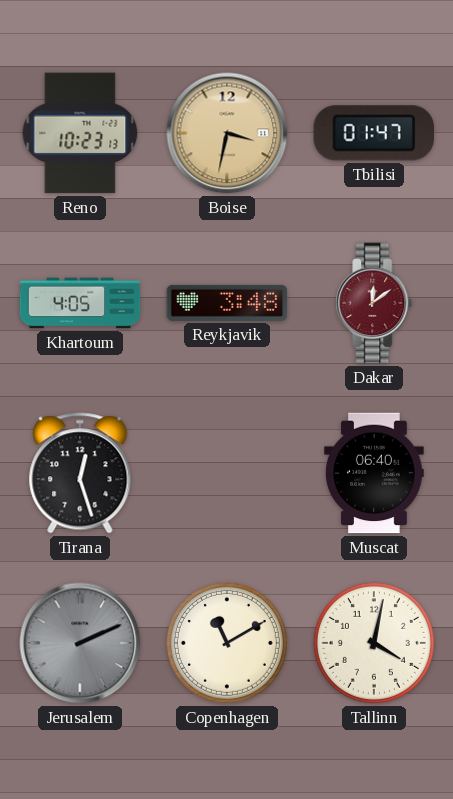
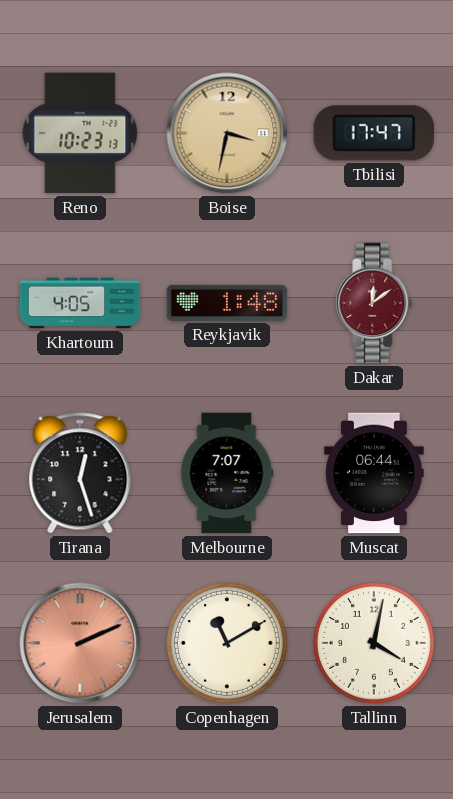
Tbilisi: 01:47 -> 17:47
Reykjavik: 3:48 -> 1:48
Melbourne: none -> 7:07
Muscat: 06:40 -> 06:44
Jerusalem dial: grey -> salmon
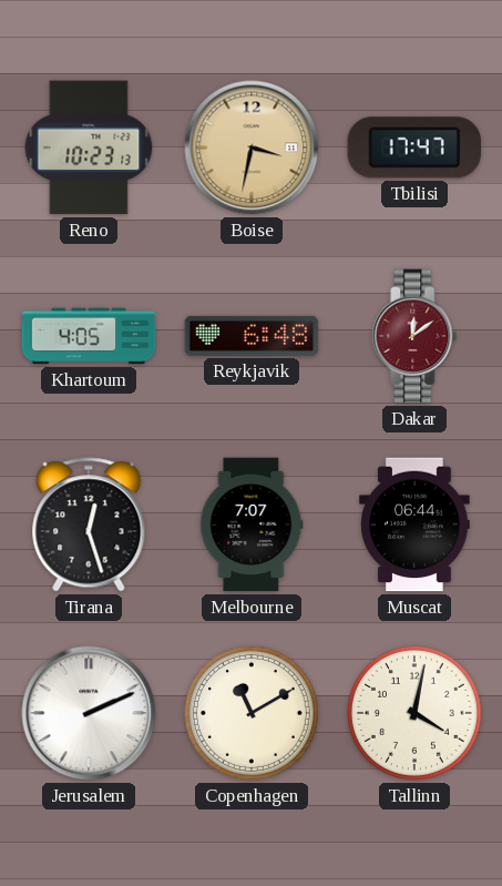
Reykjavik: 1:48 -> 6:48
Jerusalem dial: salmon -> white
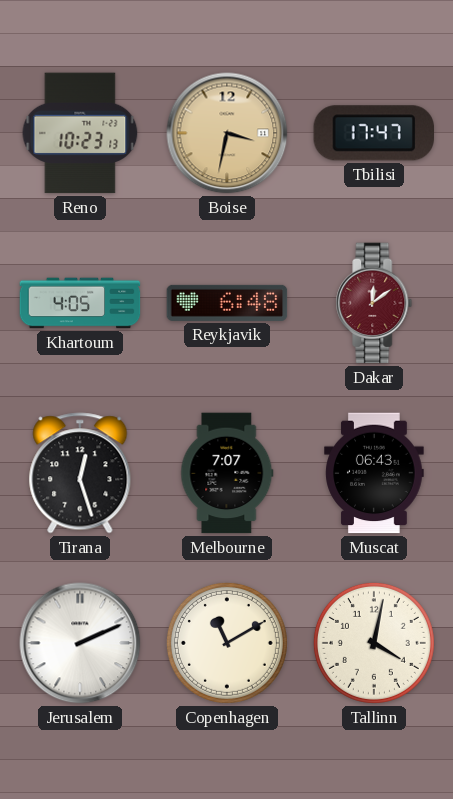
Muscat: 06:44 -> 06:43
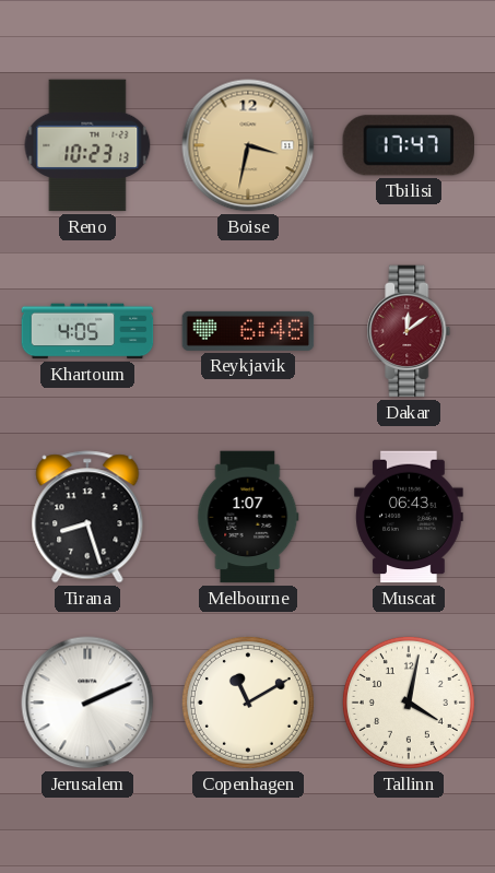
Tirana: 12:27 -> 8:27
Melbourne: 7:07 -> 1:07
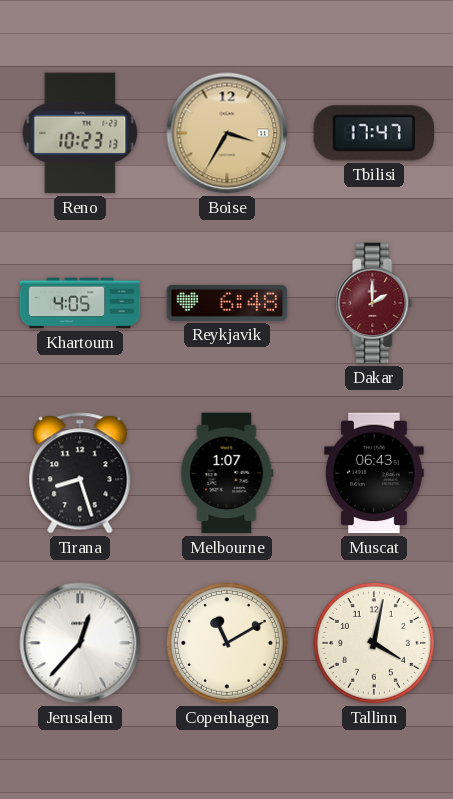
Boise: 3:32 -> 3:35
Dakar: 12:09 -> 2:00
Jerusalem: 2:11 -> 12:37
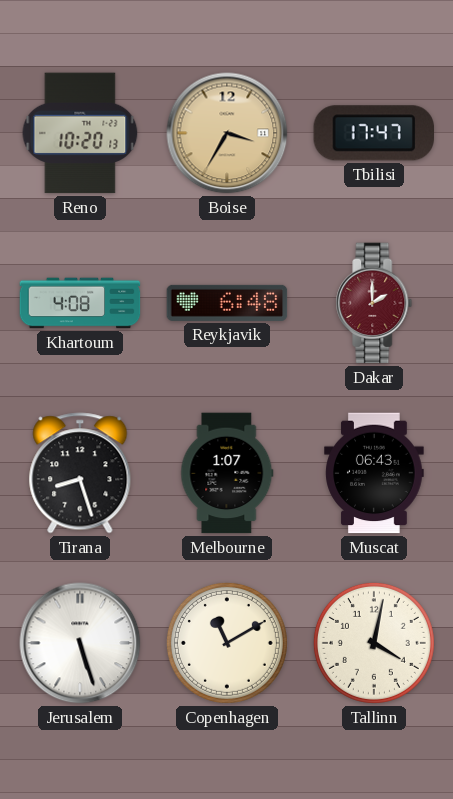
Reno: 10:23 -> 10:20
Khartoum: 4:05 -> 4:08
Jerusalem: 12:37 -> 5:27
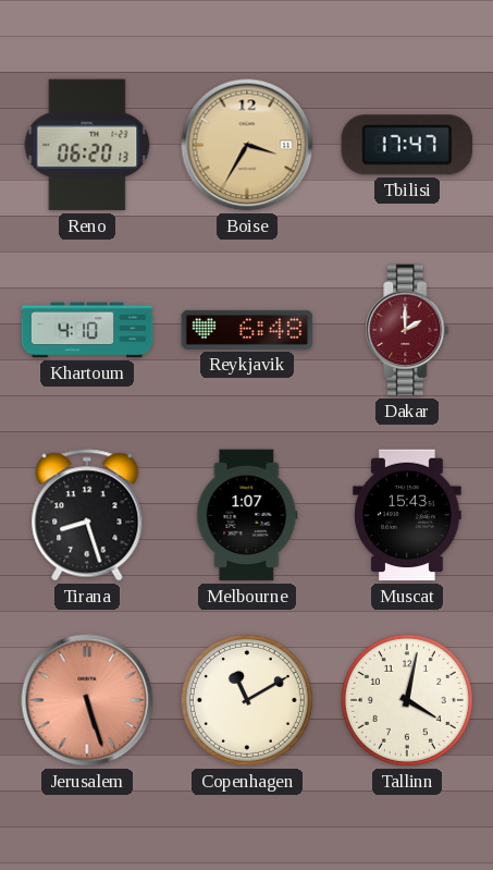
Reno: 10:20 -> 06:20
Khartoum: 4:08 -> 4:10
Muscat: 06:43 -> 15:43
Jerusalem dial: white -> salmon
